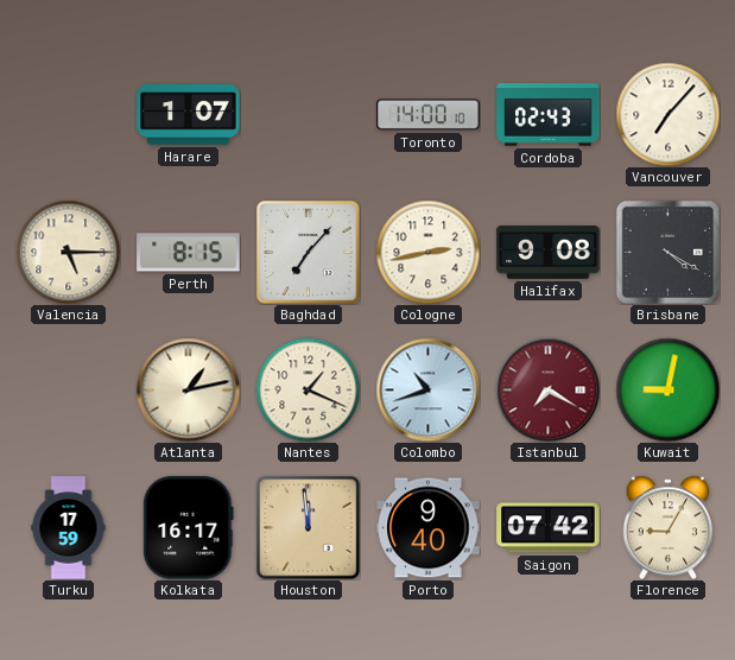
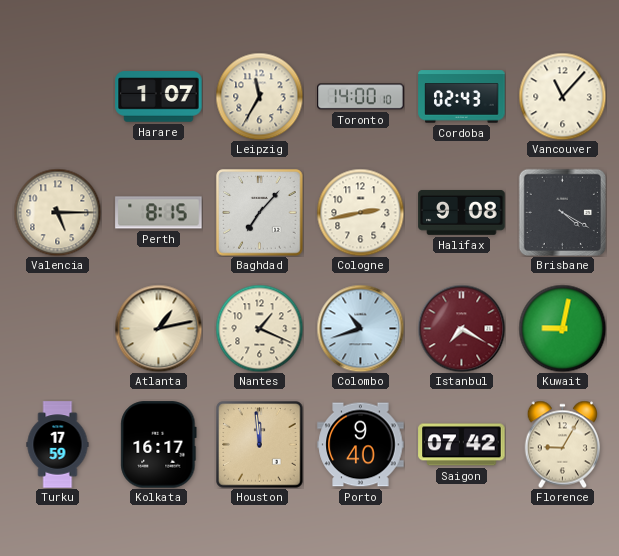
Leipzig: none -> 11:35
Vancouver: 7:07 -> 11:07
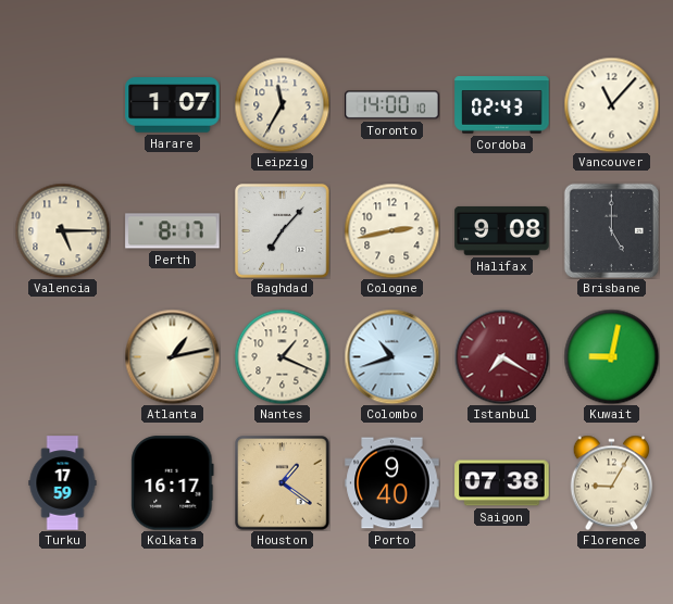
Perth: 8:15 -> 8:17
Brisbane: 4:20 -> 5:00
Houston: 11:59 -> 1:21
Saigon: 07:42 -> 07:38
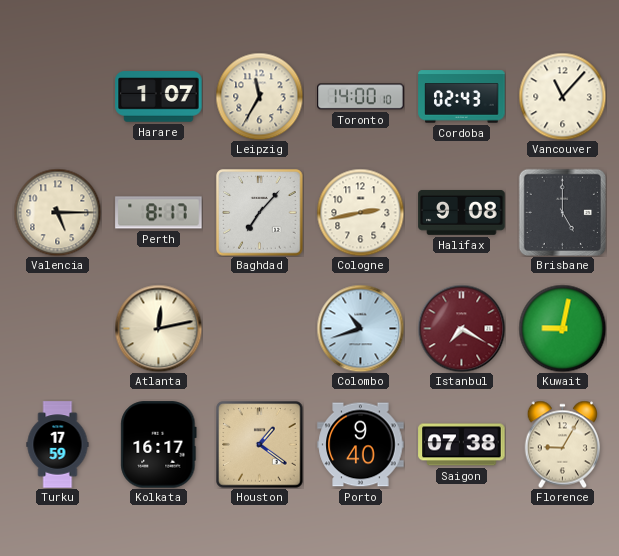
Atlanta: 1:13 -> 12:13
Nantes: 1:19 -> none
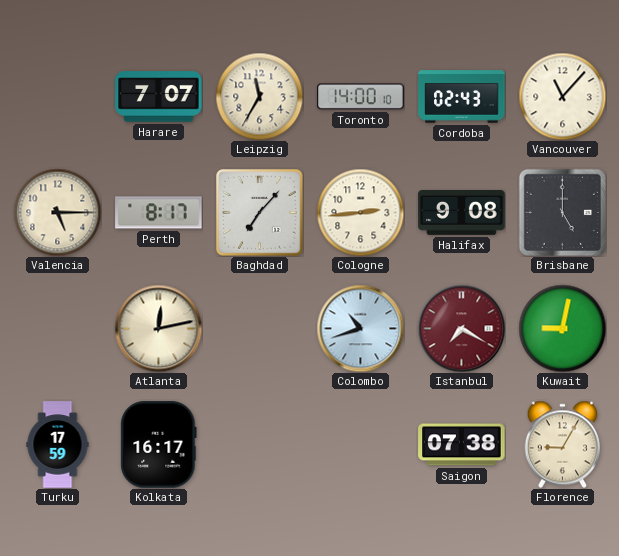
Harare: 1:07 -> 7:07
Cologne: 2:43 -> 2:44
Houston: 1:21 -> none
Porto: 9:40 -> none
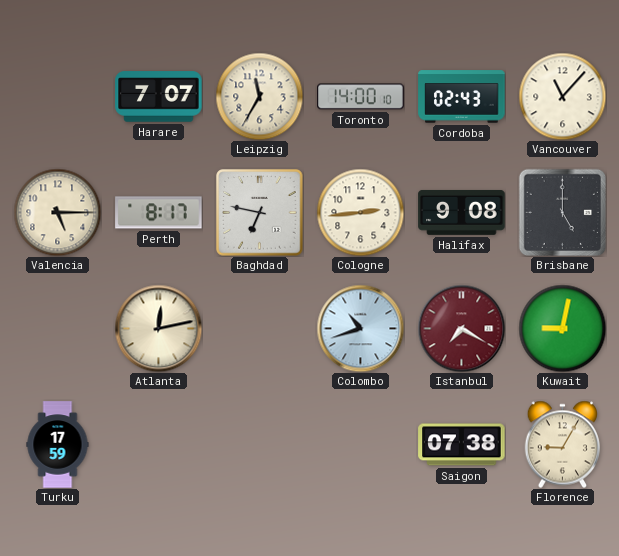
Baghdad: 7:07 -> 6:47
Kolkata: 16:17 -> none
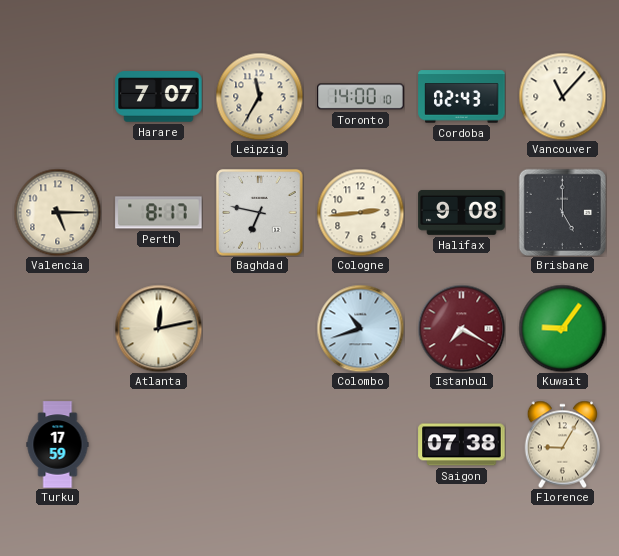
Kuwait: 9:02 -> 9:06
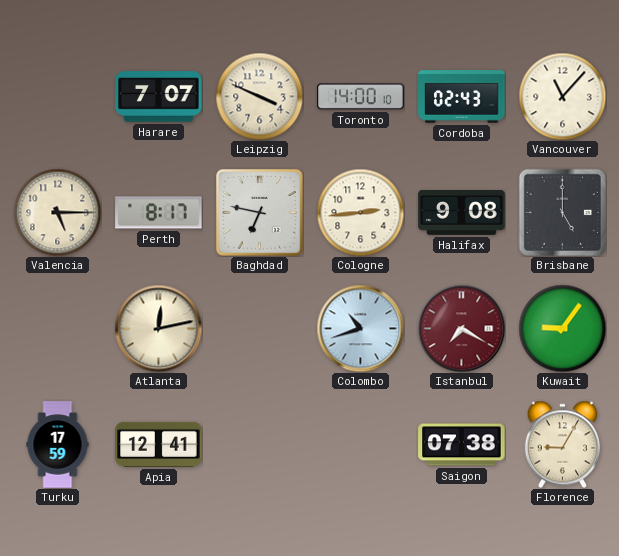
Leipzig: 11:35 -> 3:49
Apia: none -> 12:41
